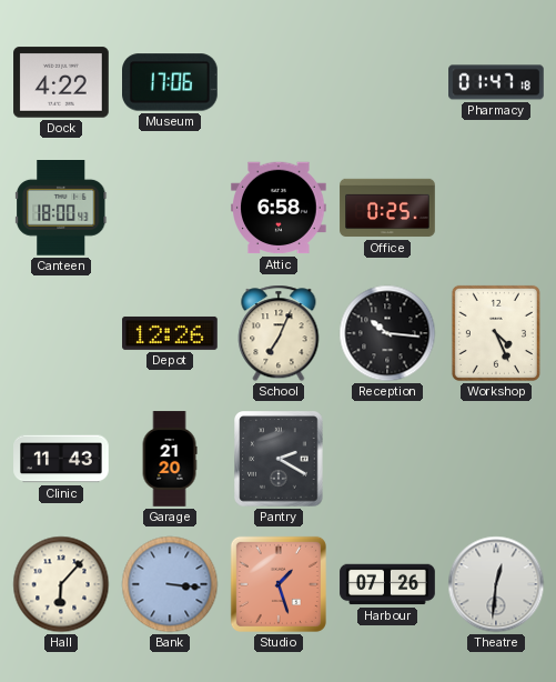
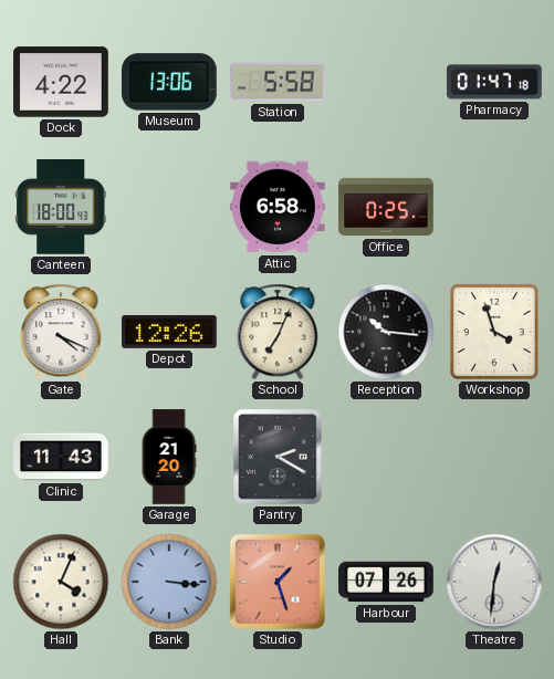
Museum: 17:06 -> 13:06
Station: none -> 5:58
Gate: none -> 4:19
Workshop: 4:26 -> 3:57
Hall: 6:07 -> 4:04
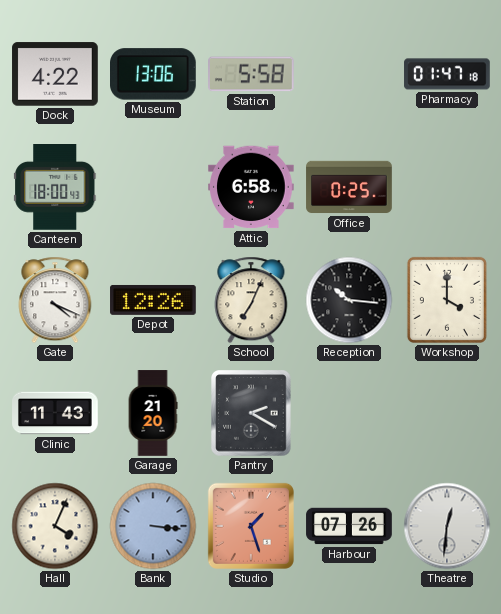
Workshop: 3:57 -> 4:00
